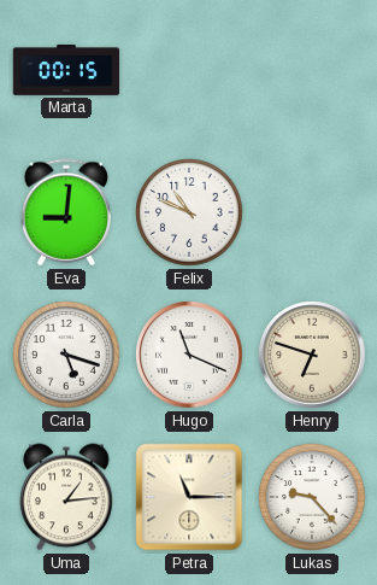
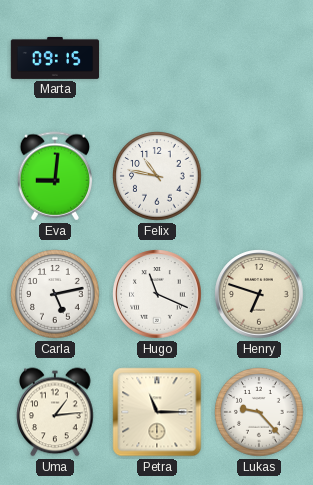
Marta: 00:15 -> 09:15
Felix: 10:49 -> 10:47
Carla: 5:18 -> 5:13
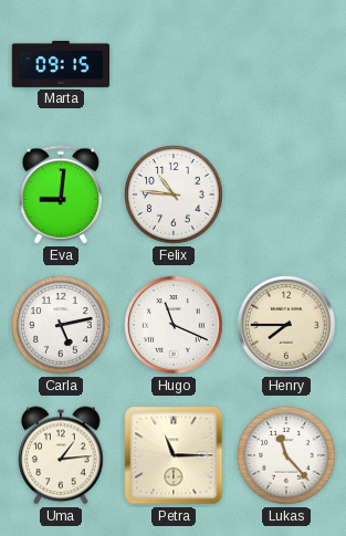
Felix: 10:47 -> 10:46
Henry: 6:48 -> 7:45
Lukas: 9:23 -> 11:23
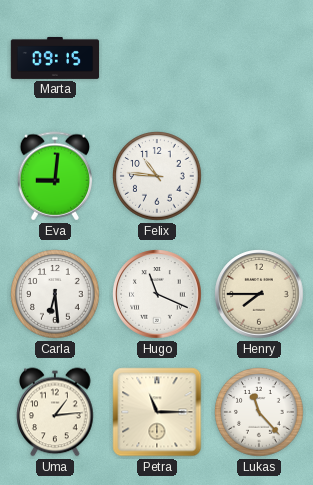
Carla: 5:13 -> 6:29
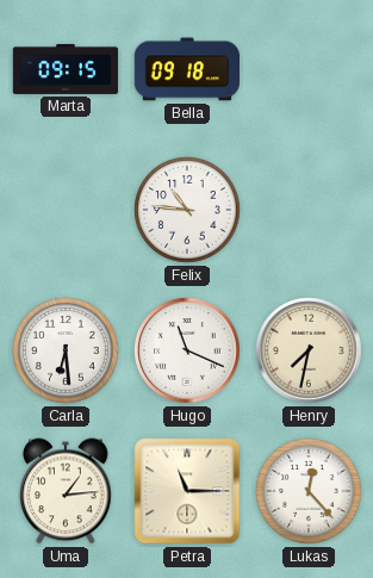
Bella: none -> 09:18
Eva: 9:01 -> none
Henry: 7:45 -> 7:32
Lukas: 11:23 -> 12:23
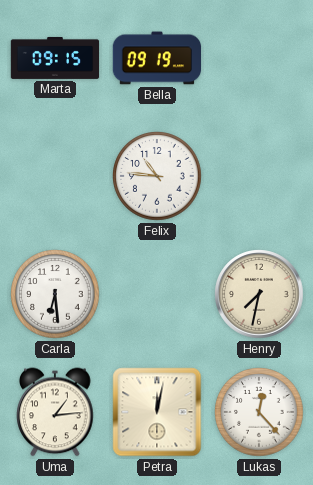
Bella: 09:18 -> 09:19
Hugo: 11:19 -> none
Petra: 11:15 -> 12:02
